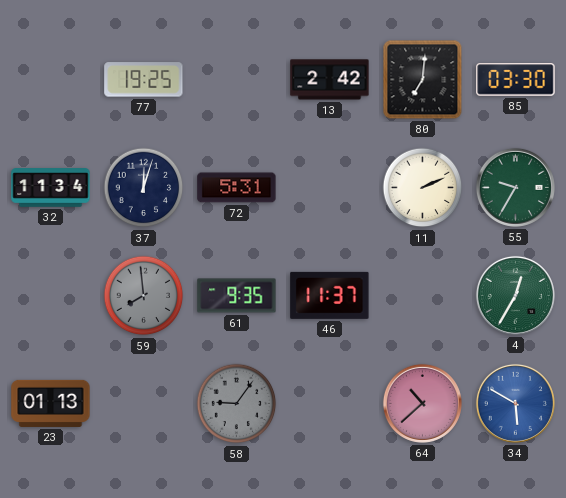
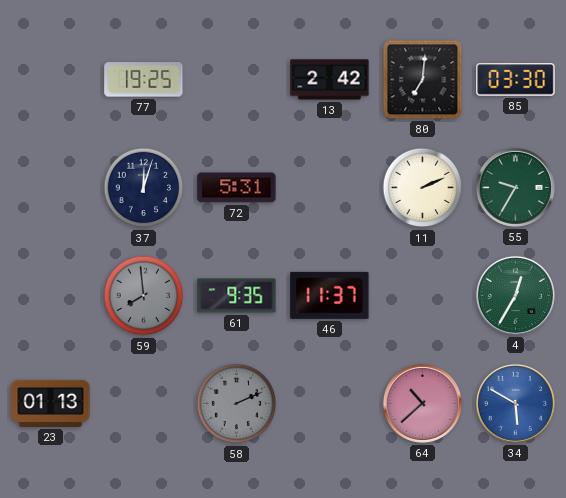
32: 11:34 -> none
58: 9:06 -> 2:11
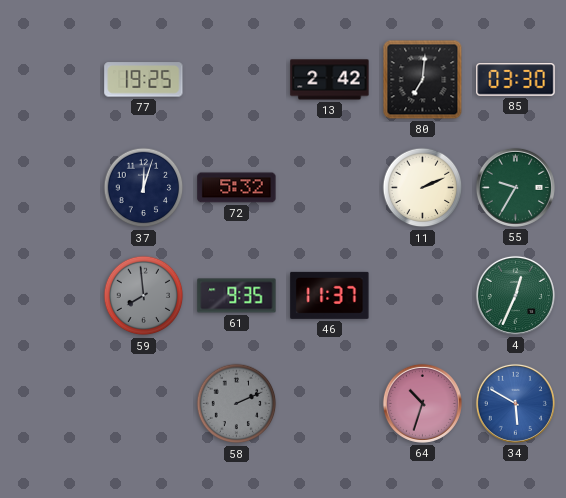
72: 5:31 -> 5:32
4: 12:35 -> 12:34
23: 01:13 -> none
64: 10:38 -> 10:33
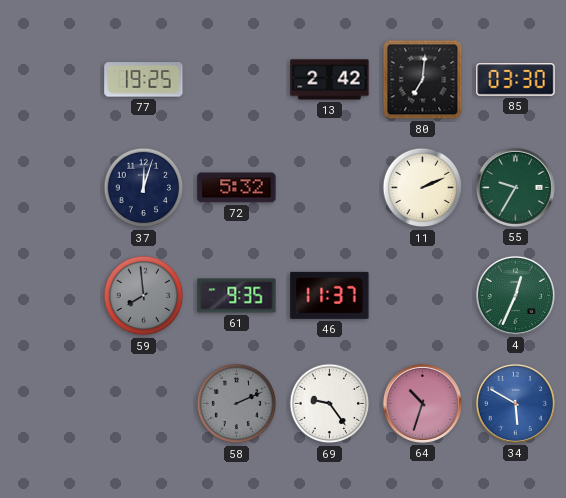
69: none -> 9:24
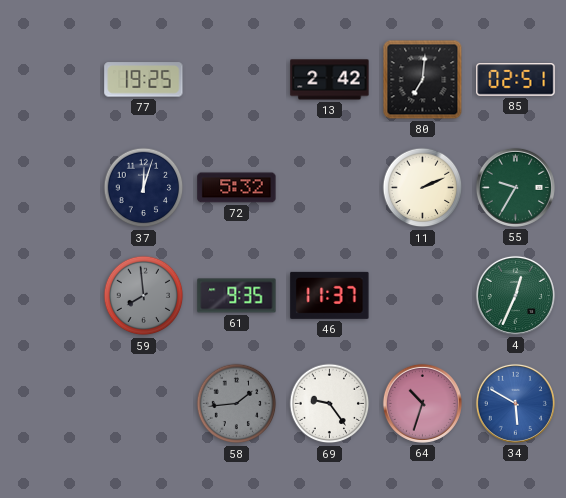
85: 03:30 -> 02:51
58: 2:11 -> 1:44
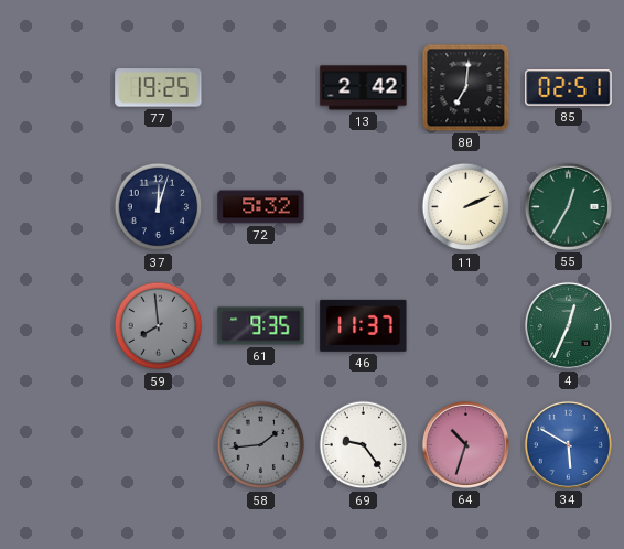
55: 9:35 -> 12:35
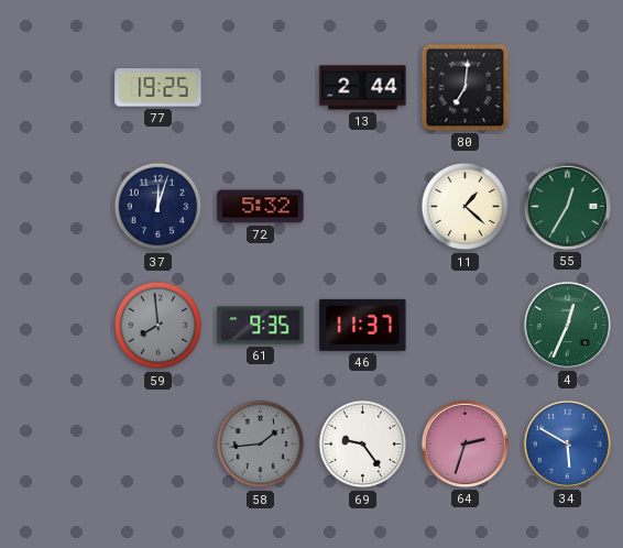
13: 2:42 -> 2:44
85: 02:51 -> none
11: 2:11 -> 1:22
64: 10:33 -> 2:33
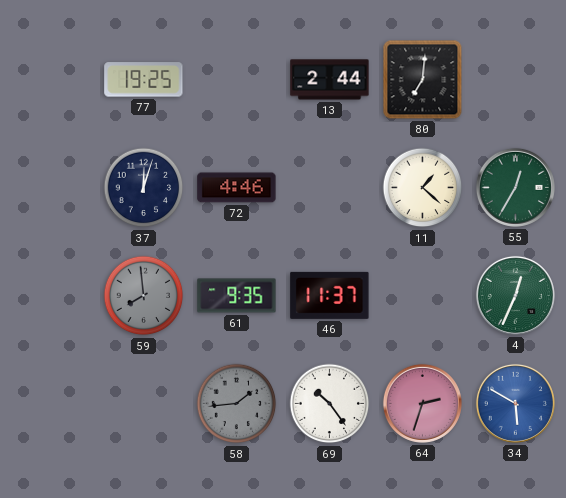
72: 5:32 -> 4:46
69: 9:24 -> 10:24
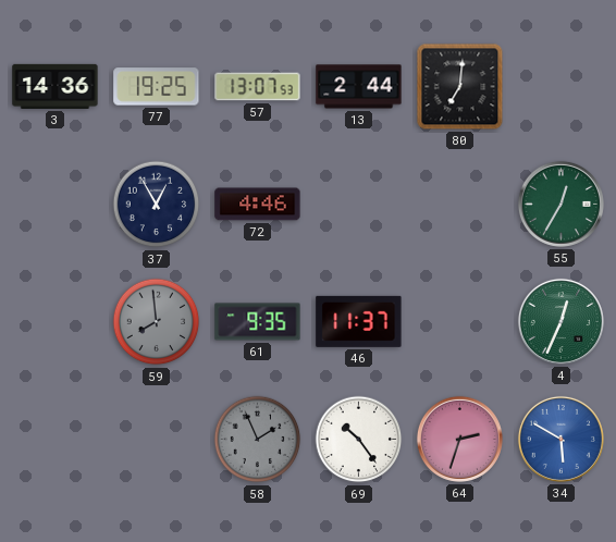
3: none -> 14:36
57: none -> 13:07
37: 12:03 -> 12:55
11: 1:22 -> none
58: 1:44 -> 1:56
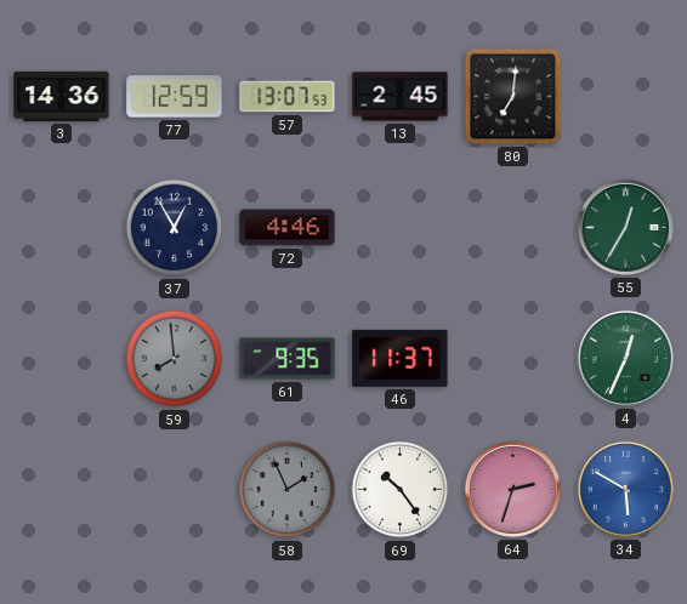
77: 19:25 -> 12:59
13: 2:44 -> 2:45
